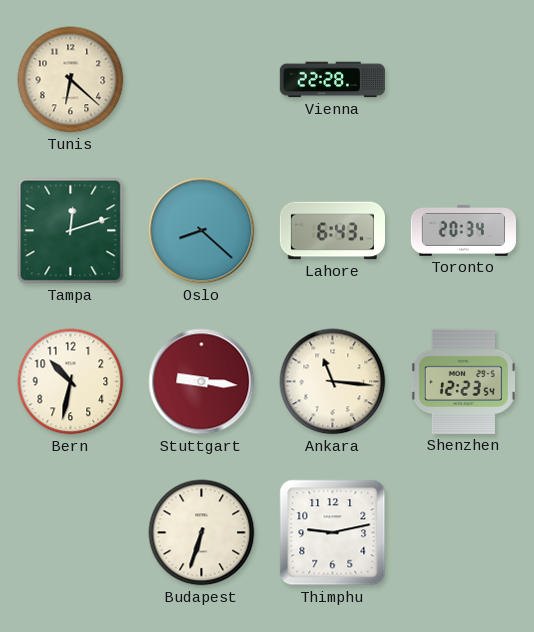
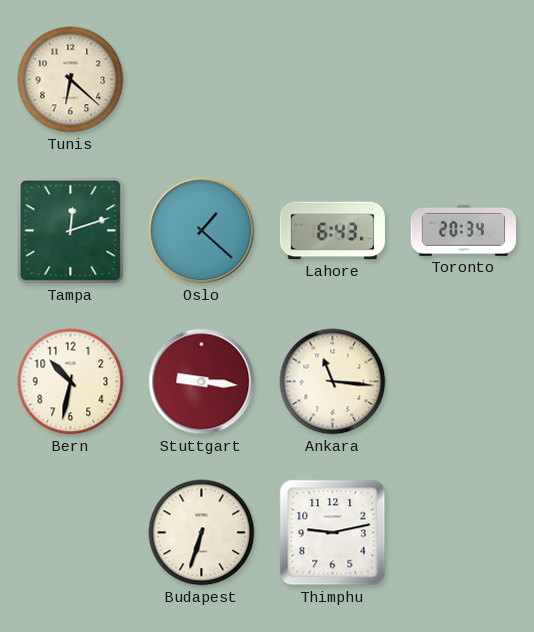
Vienna: 22:28 -> none
Oslo: 8:22 -> 1:22
Shenzhen: 12:23 -> none
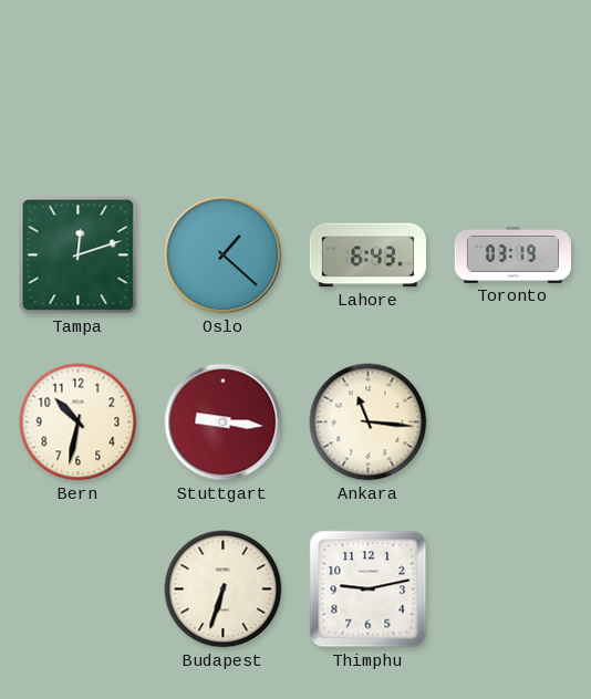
Tunis: 6:22 -> none
Toronto: 20:34 -> 03:19
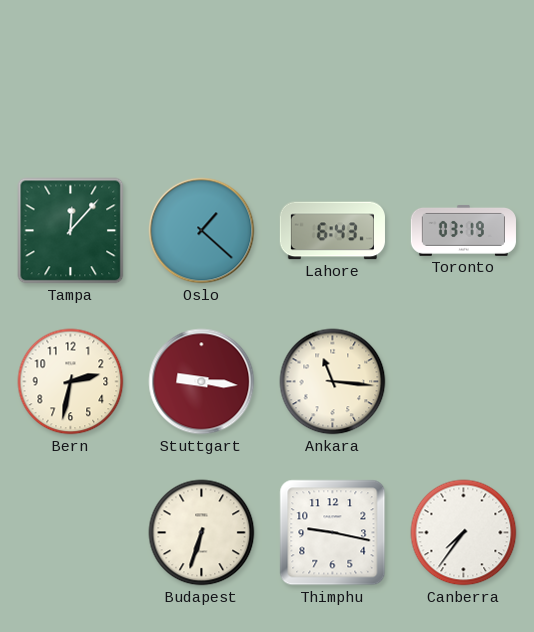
Tampa: 12:12 -> 12:07
Bern: 10:32 -> 2:32
Thimphu: 9:13 -> 9:17
Canberra: none -> 7:36
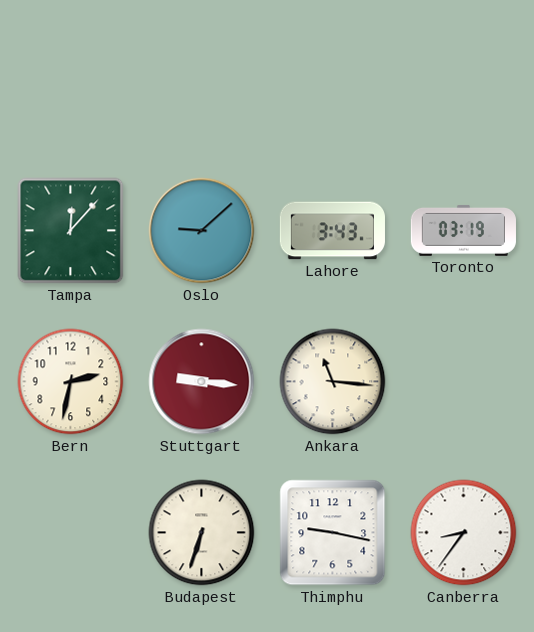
Oslo: 1:22 -> 9:08
Lahore: 6:43 -> 3:43
Canberra: 7:36 -> 8:36
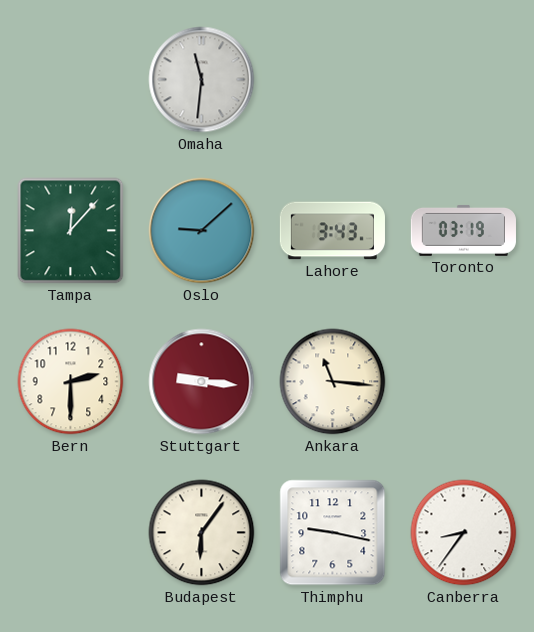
Omaha: none -> 11:31
Bern: 2:32 -> 2:30
Budapest: 6:33 -> 6:06
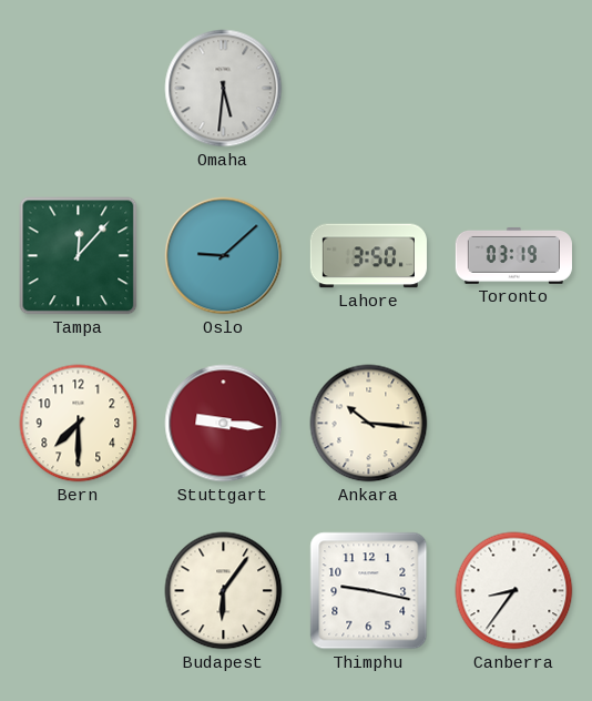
Omaha: 11:31 -> 5:31
Lahore: 3:43 -> 3:50
Bern: 2:30 -> 7:30
Ankara: 11:16 -> 10:16
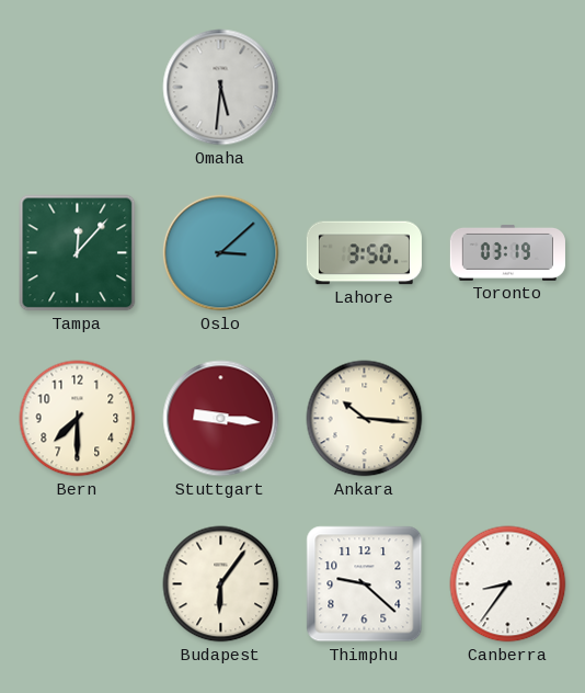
Oslo: 9:08 -> 3:08
Thimphu: 9:17 -> 9:22
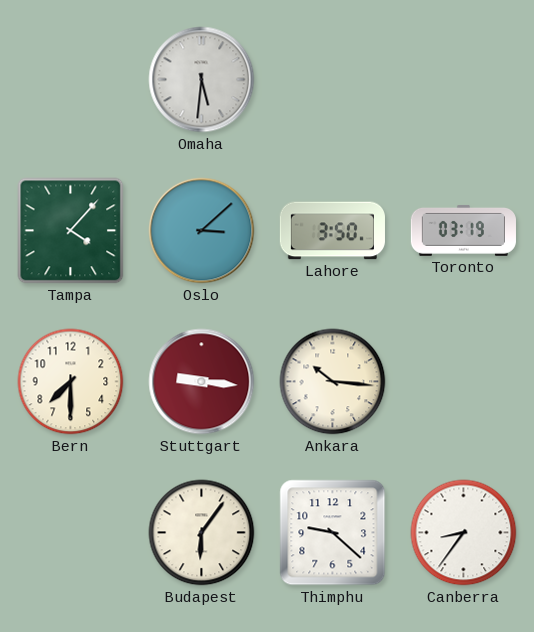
Tampa: 12:07 -> 4:07
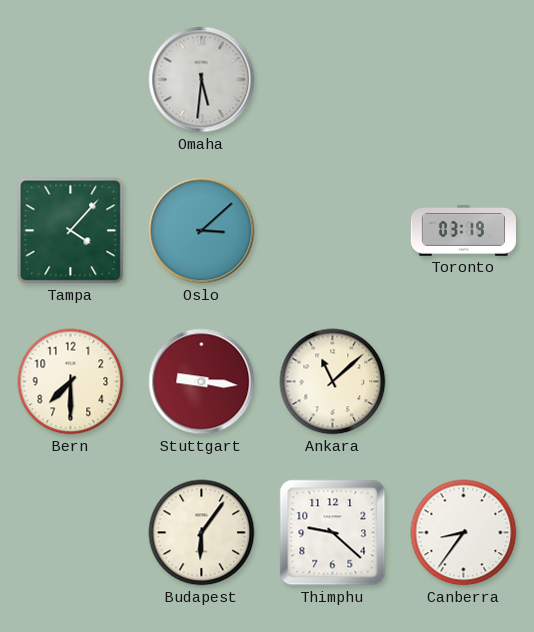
Lahore: 3:50 -> none
Ankara: 10:16 -> 11:08
